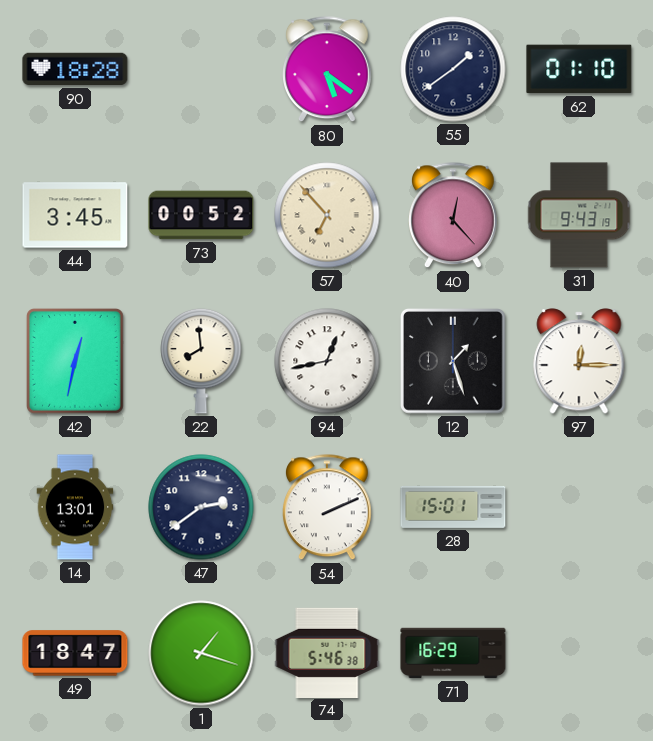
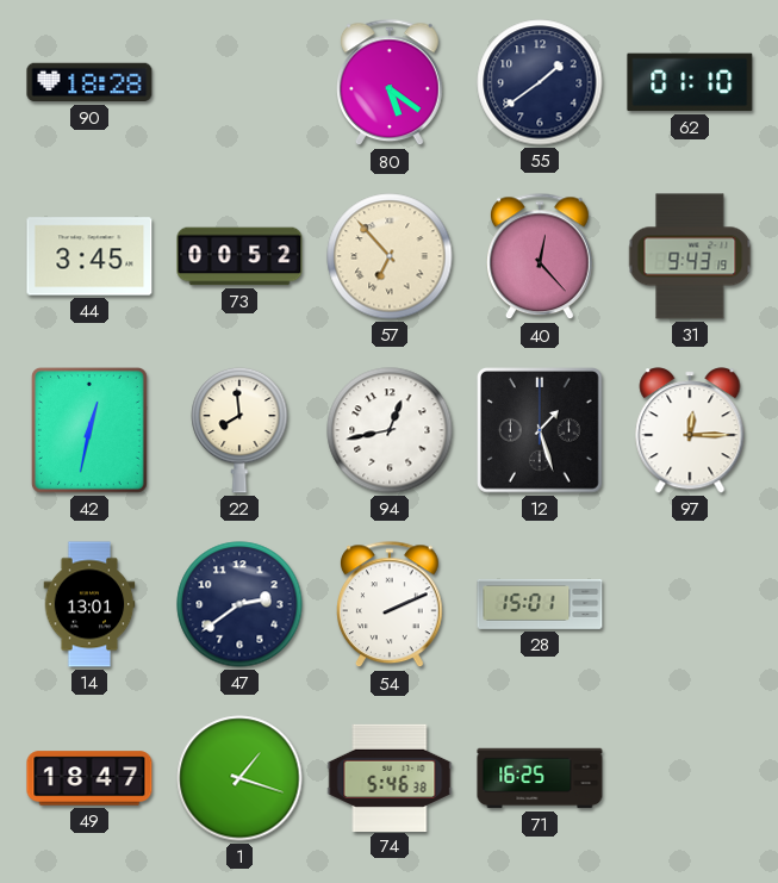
71: 16:29 -> 16:25
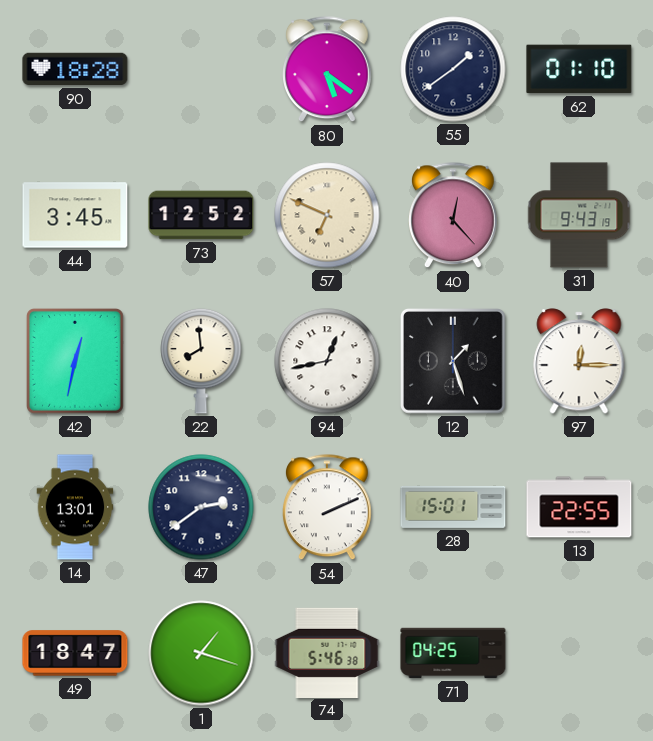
73: 00:52 -> 12:52
57: 6:53 -> 6:49
13: none -> 22:55
71: 16:25 -> 04:25
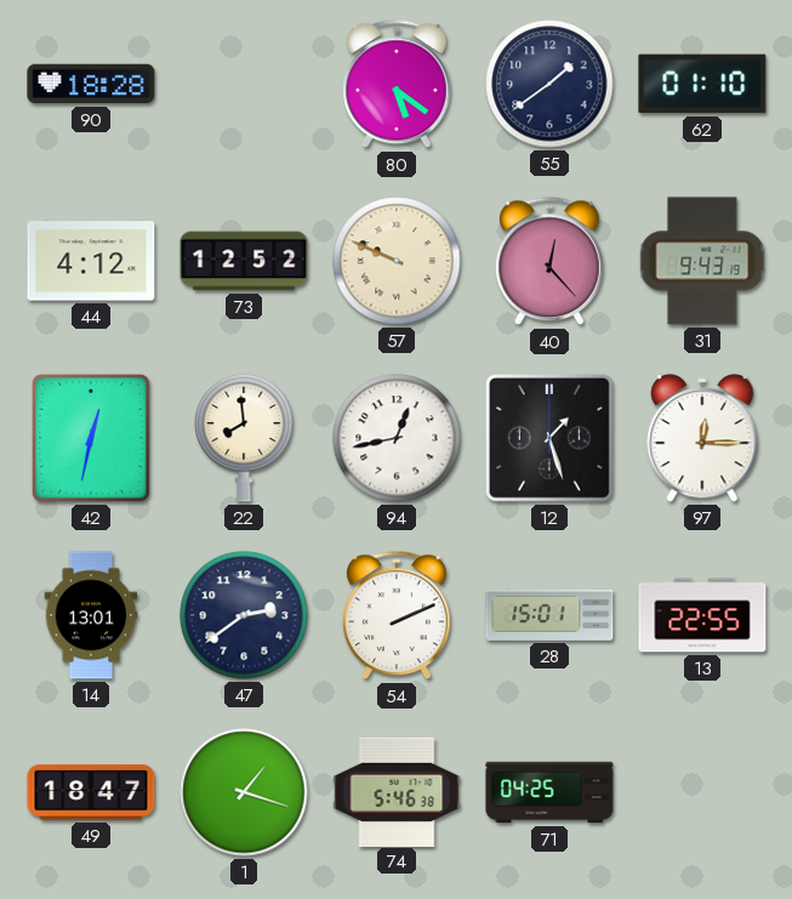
44: 3:45 -> 4:12
57: 6:49 -> 9:49
